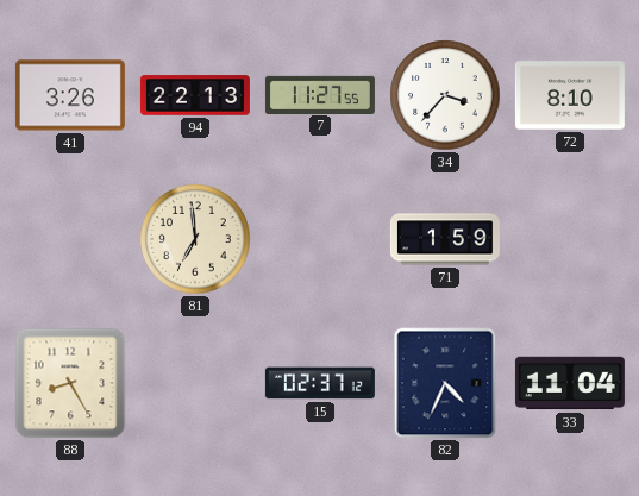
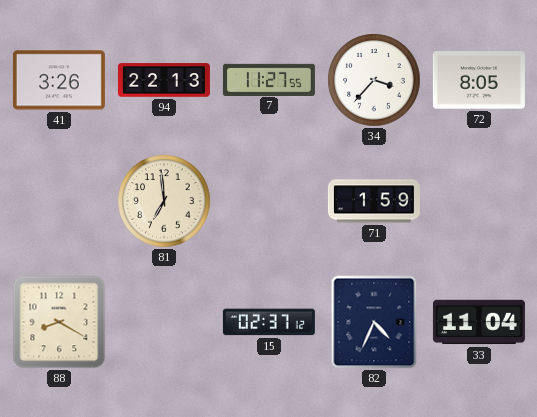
72: 8:10 -> 8:05
88: 8:25 -> 8:20
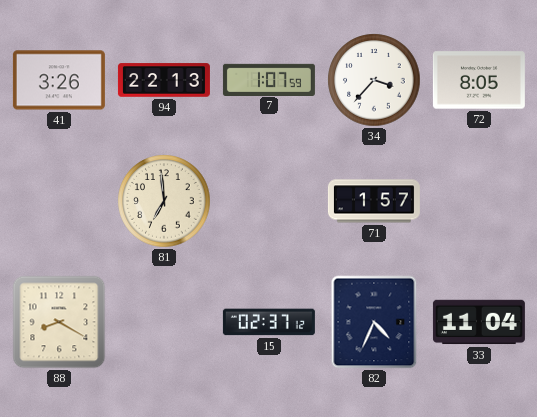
7: 11:27 -> 1:07
71: 1:59 -> 1:57
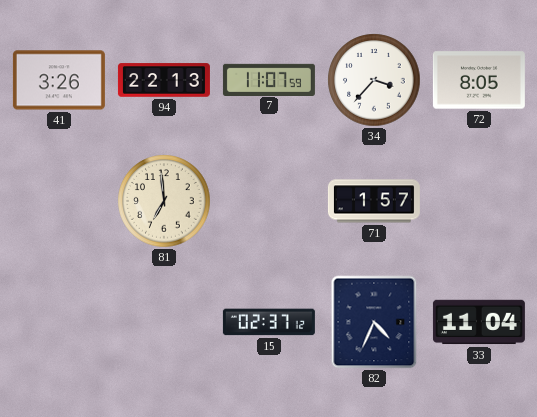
7: 1:07 -> 11:07
88: 8:20 -> none
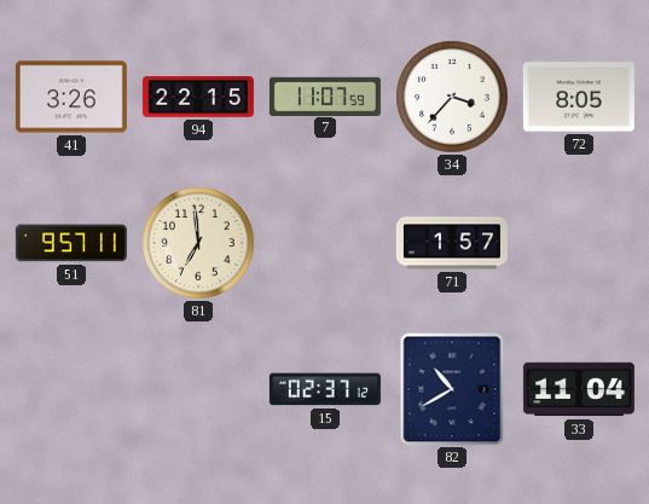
94: 22:13 -> 22:15
51: none -> 9:57
82: 4:34 -> 10:40
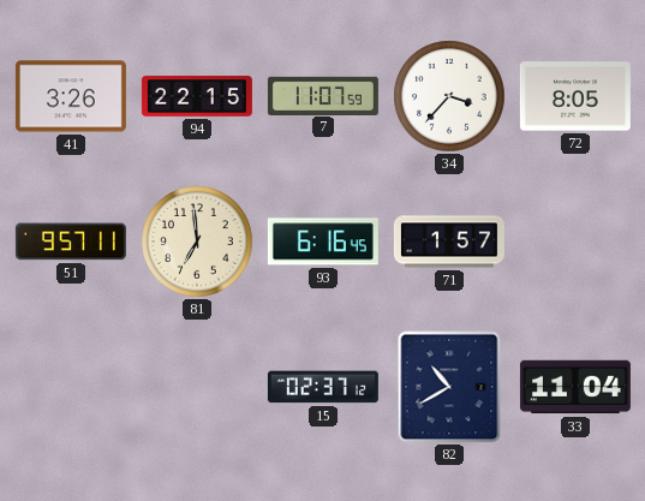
93: none -> 6:16
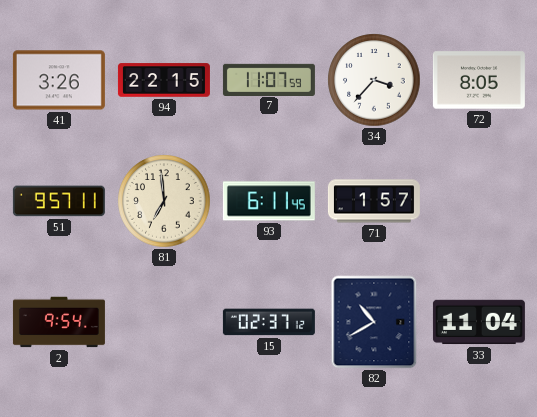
93: 6:16 -> 6:11
2: none -> 9:54
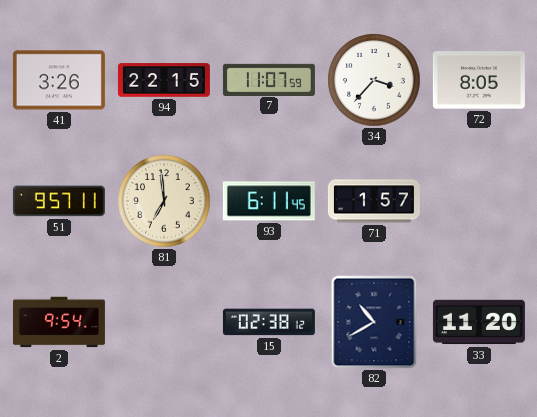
15: 02:37 -> 02:38
33: 11:04 -> 11:20
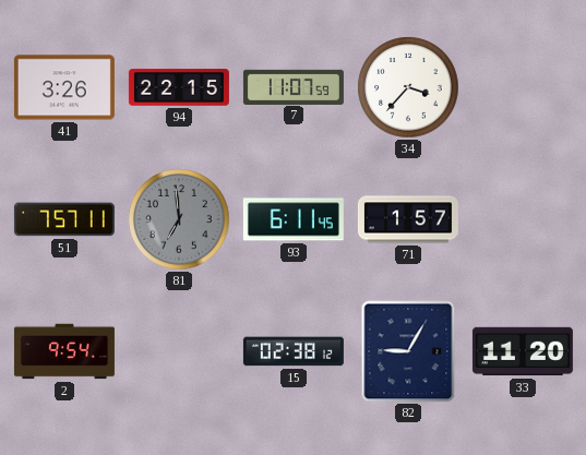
72: 8:05 -> none
51: 9:57 -> 7:57
81 dial: cream -> grey
82: 10:40 -> 9:05
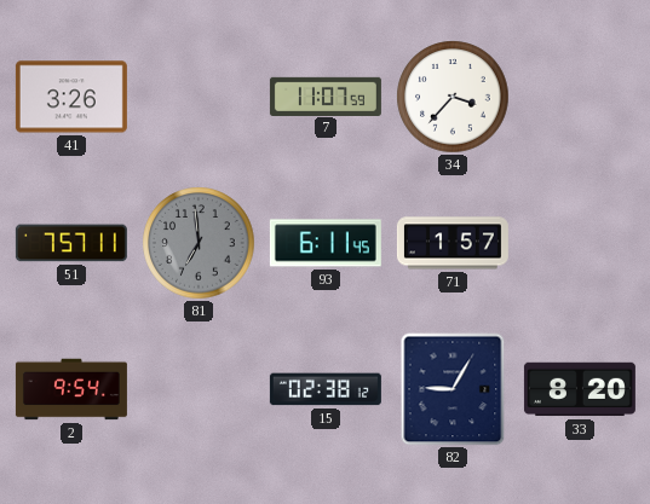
94: 22:15 -> none
33: 11:20 -> 8:20
